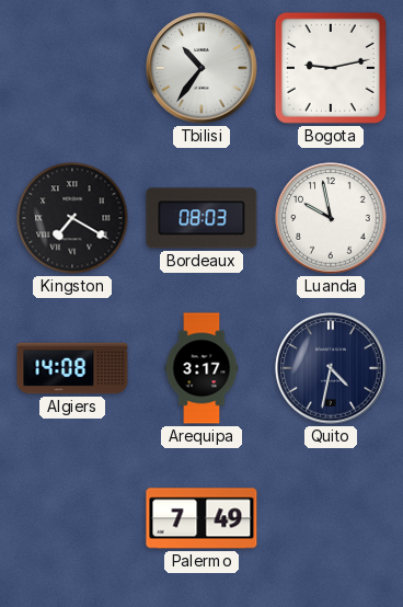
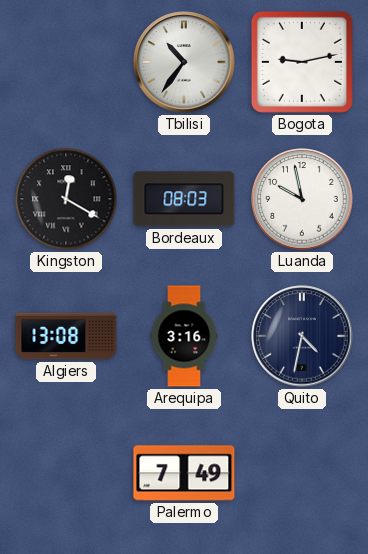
Kingston: 7:20 -> 12:20
Algiers: 14:08 -> 13:08
Arequipa: 3:17 -> 3:16
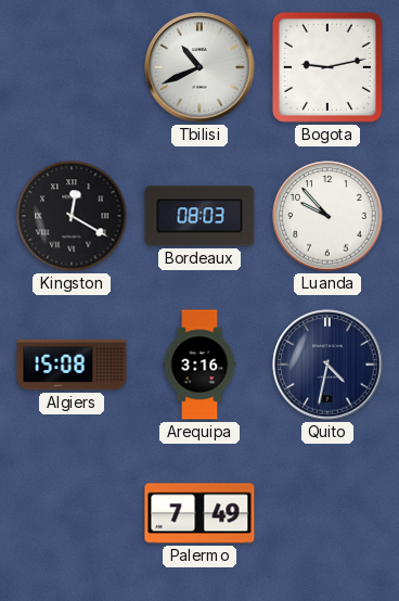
Tbilisi: 10:36 -> 10:41
Luanda: 9:58 -> 9:53
Algiers: 13:08 -> 15:08
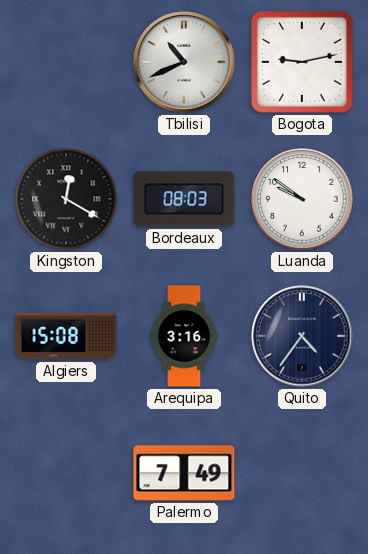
Luanda: 9:53 -> 9:51
Quito: 4:32 -> 4:36
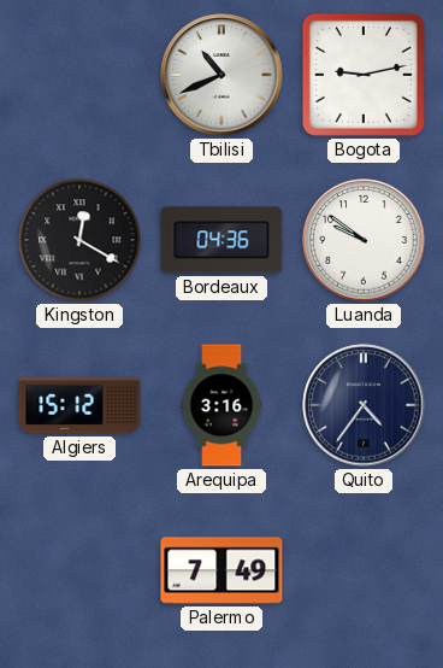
Bordeaux: 08:03 -> 04:36
Algiers: 15:08 -> 15:12
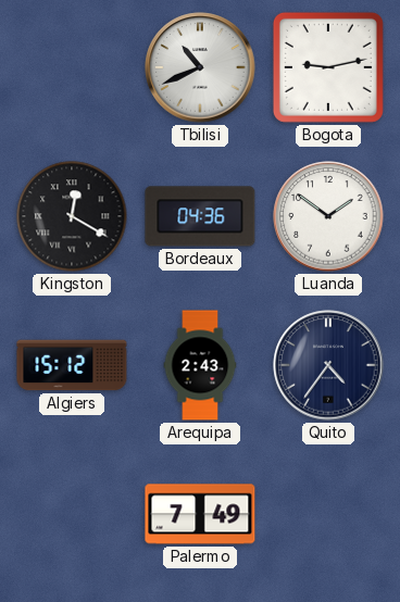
Luanda: 9:51 -> 1:51
Arequipa: 3:16 -> 2:43
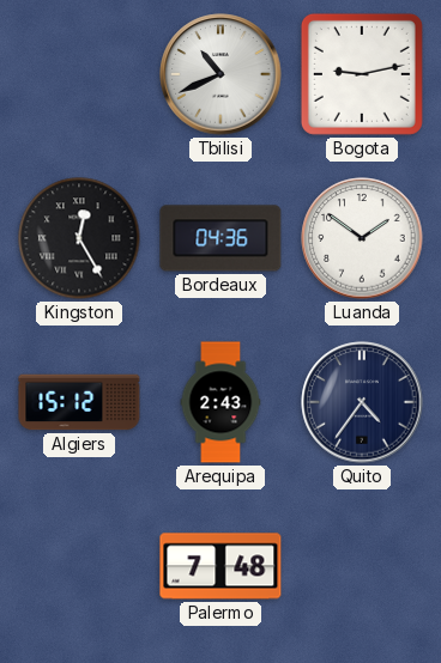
Kingston: 12:20 -> 12:25
Palermo: 7:49 -> 7:48
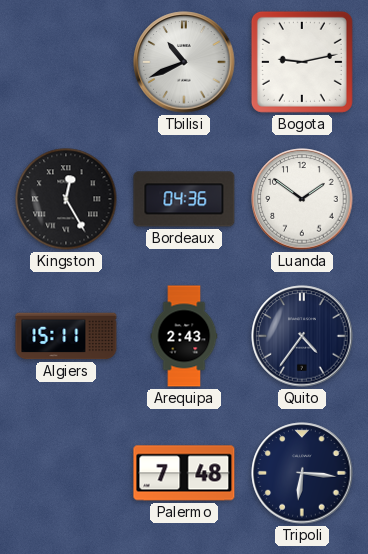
Algiers: 15:12 -> 15:11
Tripoli: none -> 6:16
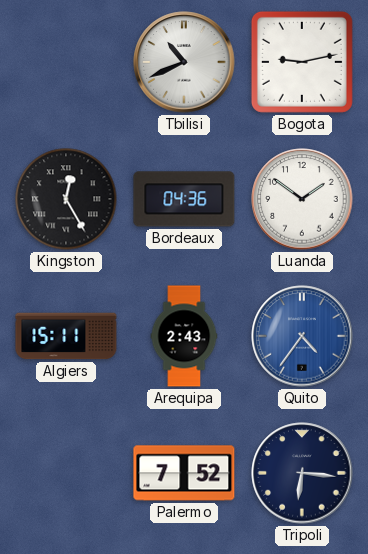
Quito dial: navy -> blue
Palermo: 7:48 -> 7:52
